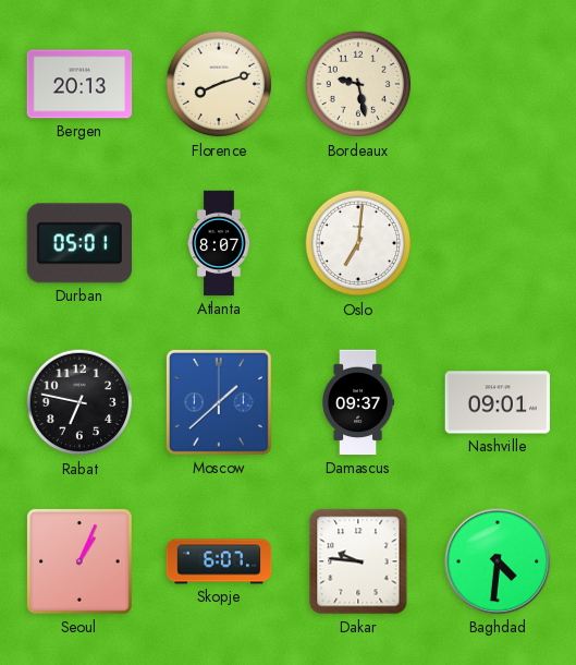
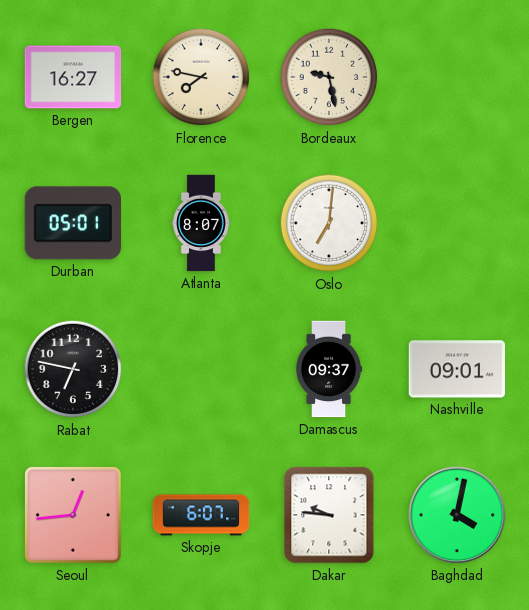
Bergen: 20:13 -> 16:27
Florence: 8:12 -> 7:47
Moscow: 1:38 -> none
Seoul: 1:04 -> 12:44
Baghdad: 4:31 -> 4:02
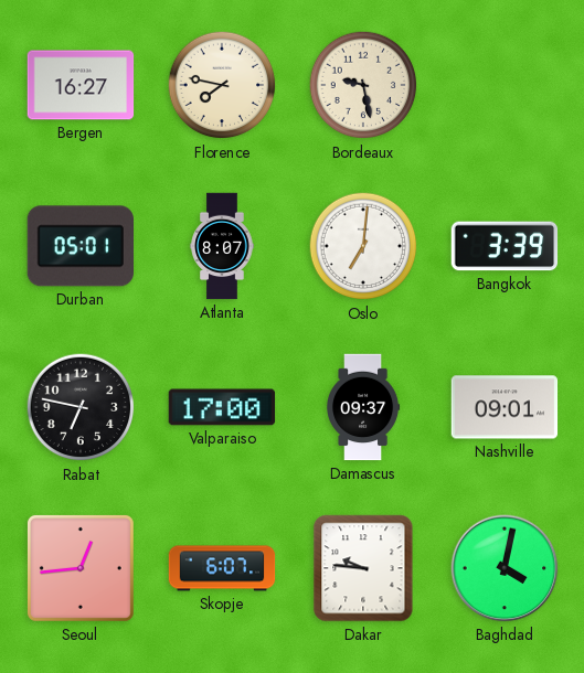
Bangkok: none -> 3:39
Valparaiso: none -> 17:00
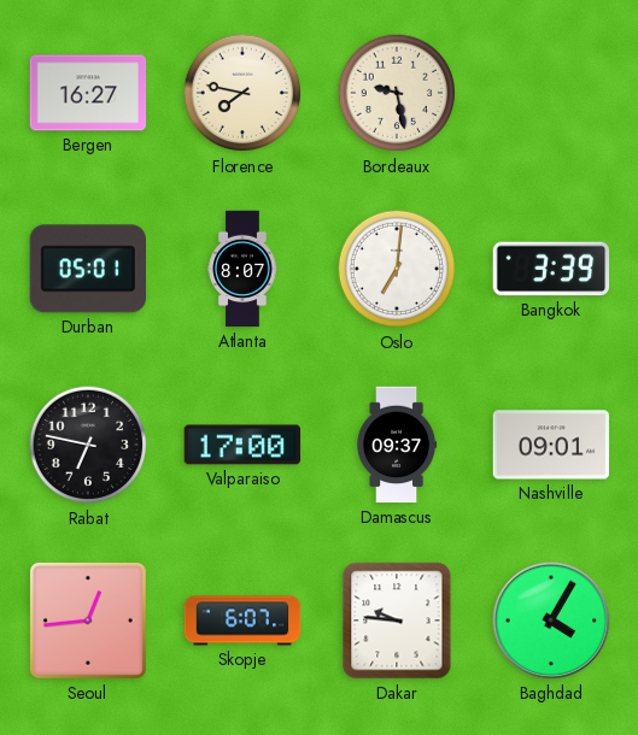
Baghdad: 4:02 -> 4:05
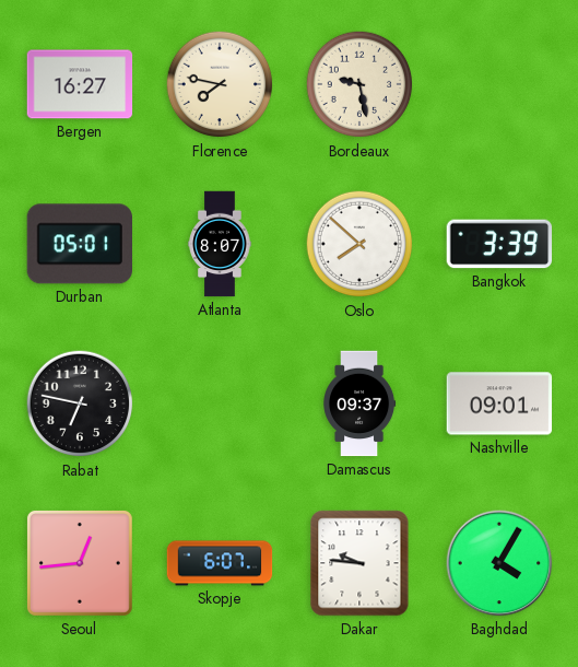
Oslo: 7:01 -> 7:52
Valparaiso: 17:00 -> none
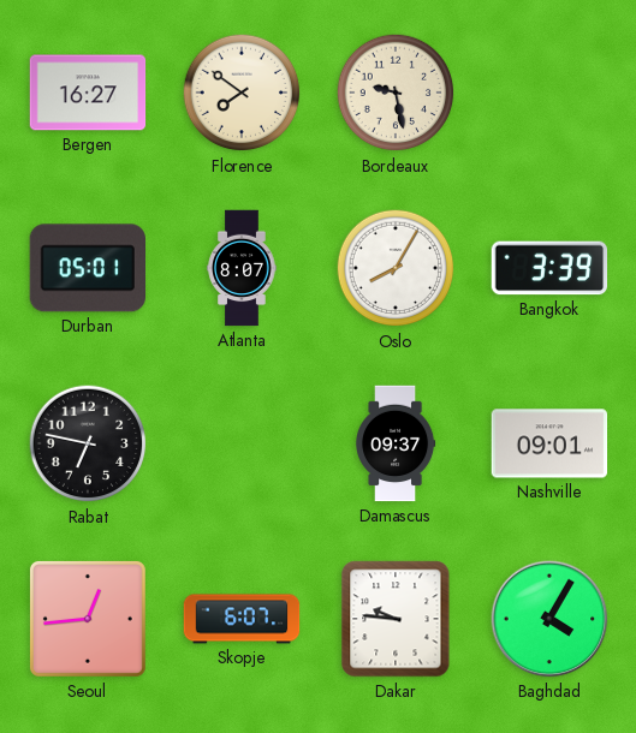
Florence: 7:47 -> 7:51
Oslo: 7:52 -> 8:05
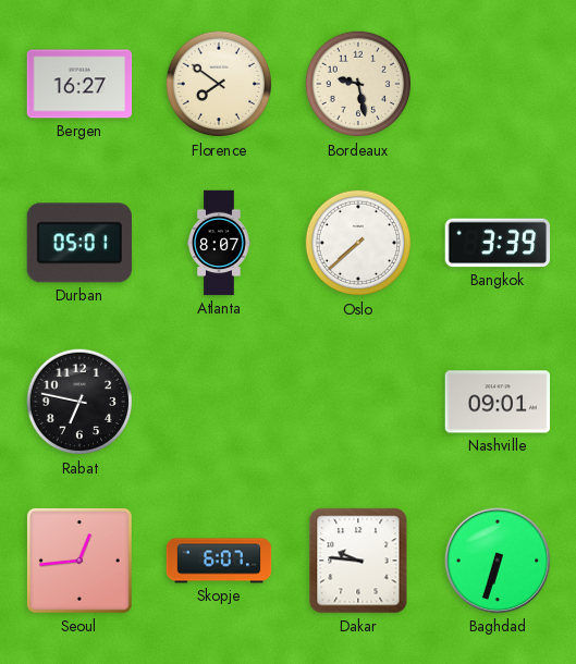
Oslo: 8:05 -> 7:38
Damascus: 09:37 -> none
Baghdad: 4:05 -> 6:33
